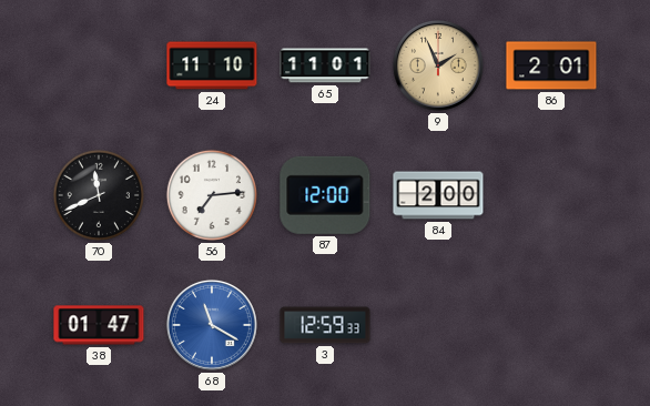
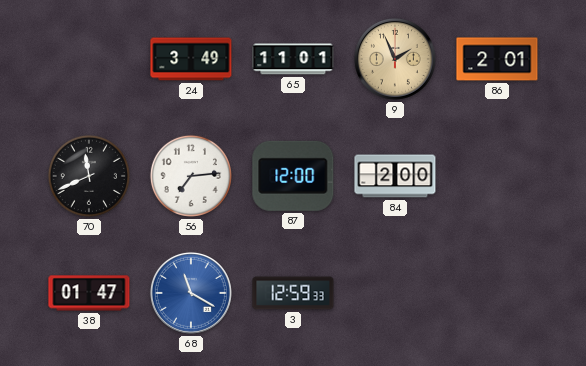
24: 11:10 -> 3:49
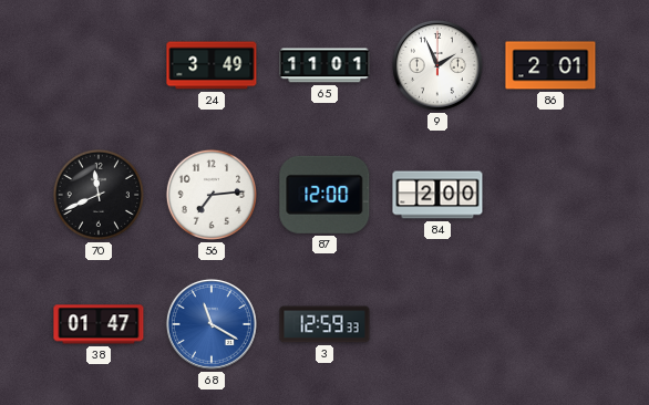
9 dial: champagne -> white
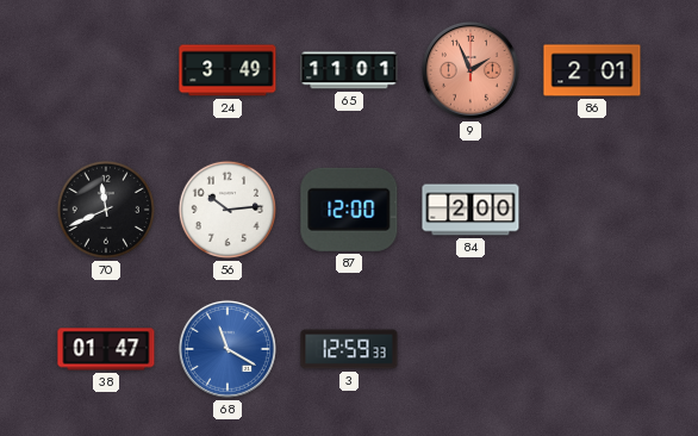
9 dial: white -> salmon
56: 7:14 -> 10:14
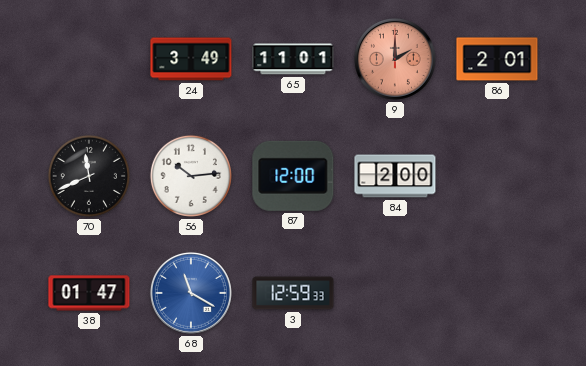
9: 1:56 -> 2:00
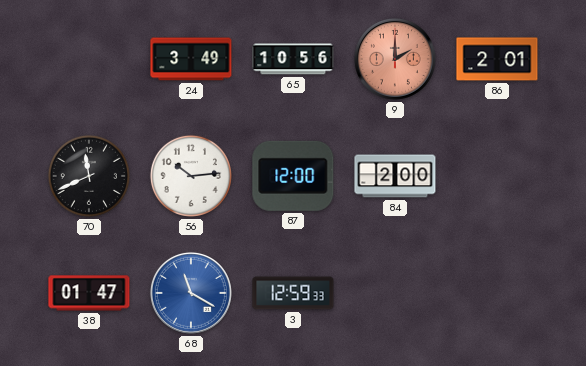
65: 11:01 -> 10:56
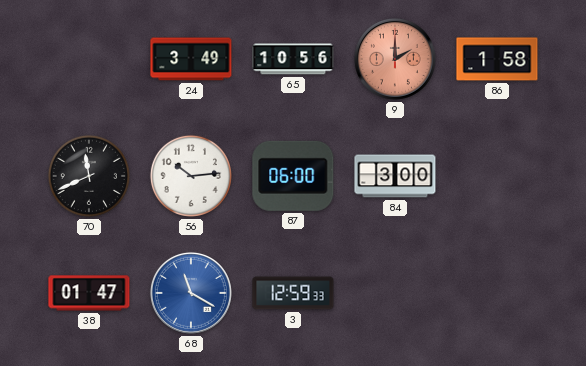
86: 2:01 -> 1:58
87: 12:00 -> 06:00
84: 2:00 -> 3:00
